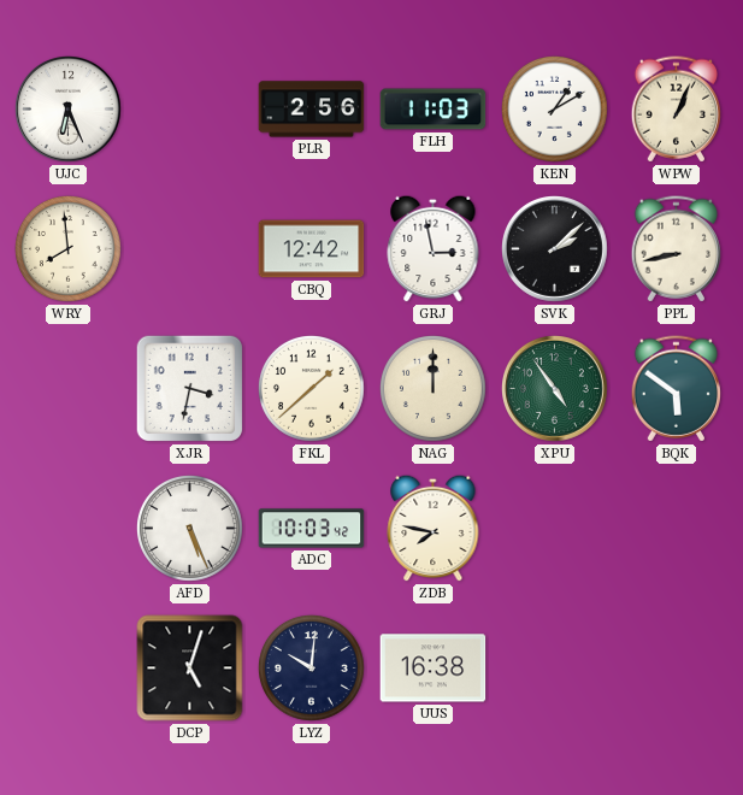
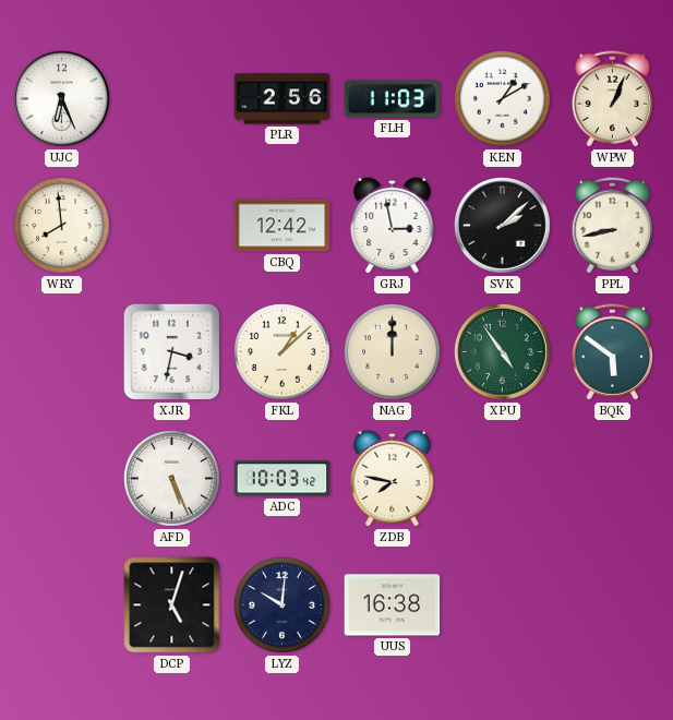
FKL: 1:38 -> 1:08
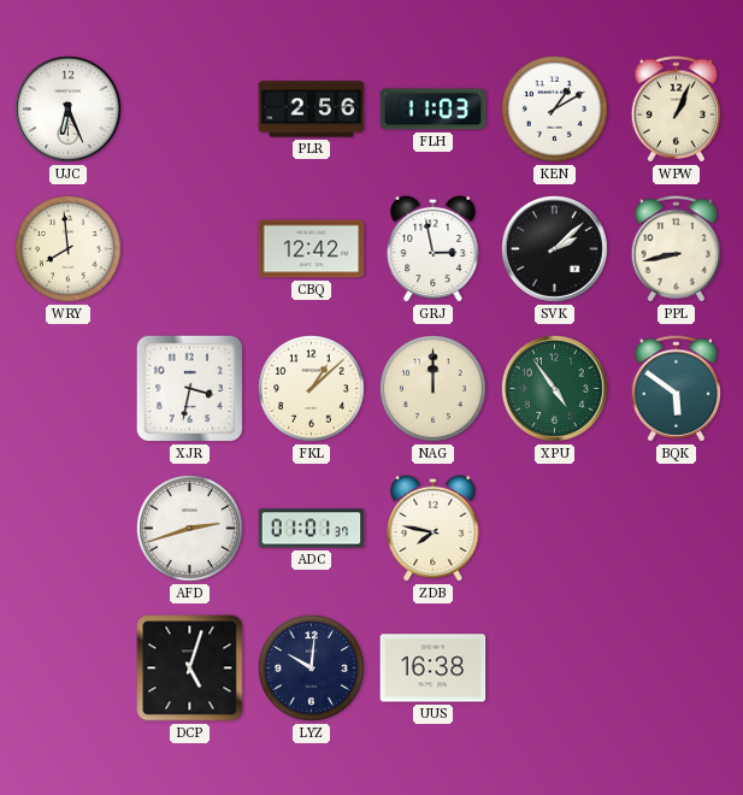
AFD: 5:26 -> 2:42
ADC: 10:03 -> 01:01
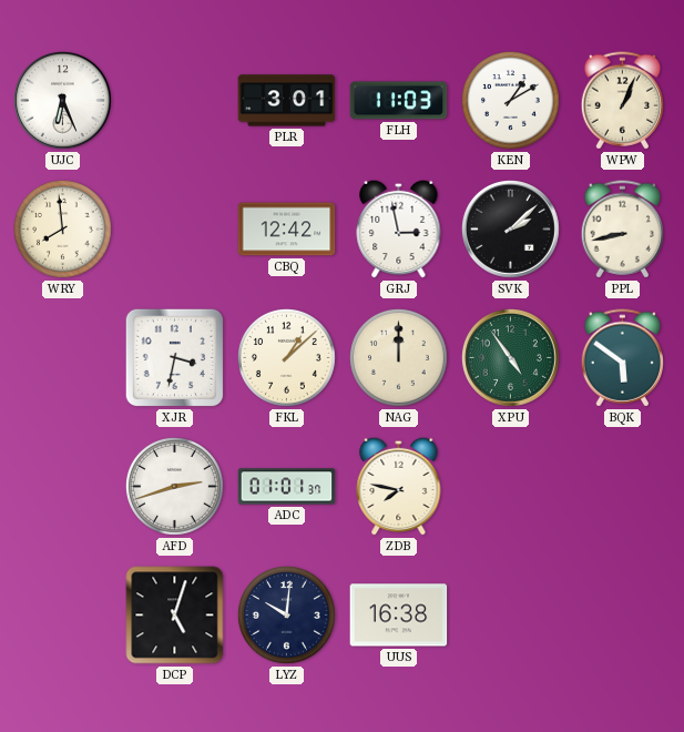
PLR: 2:56 -> 3:01
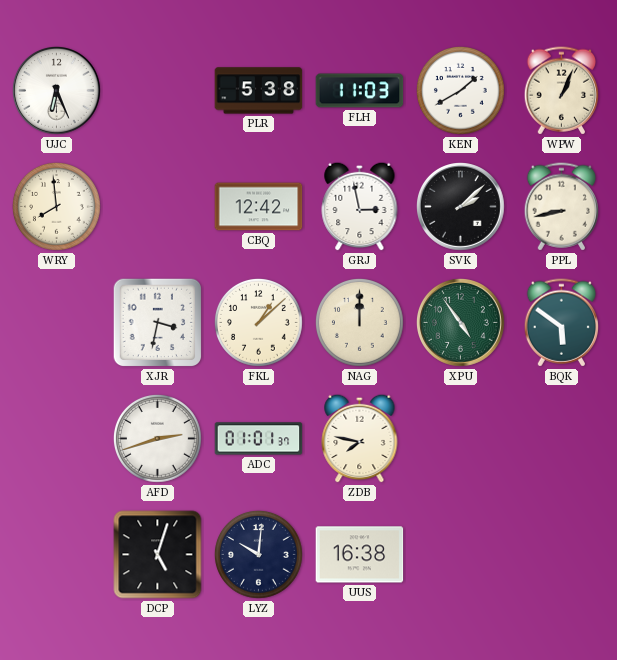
PLR: 3:01 -> 5:38
KEN: 1:10 -> 1:40
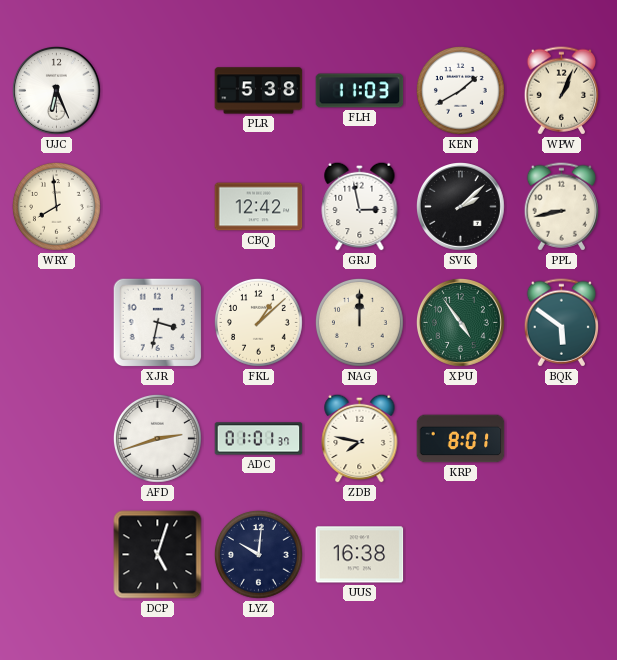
KRP: none -> 8:01
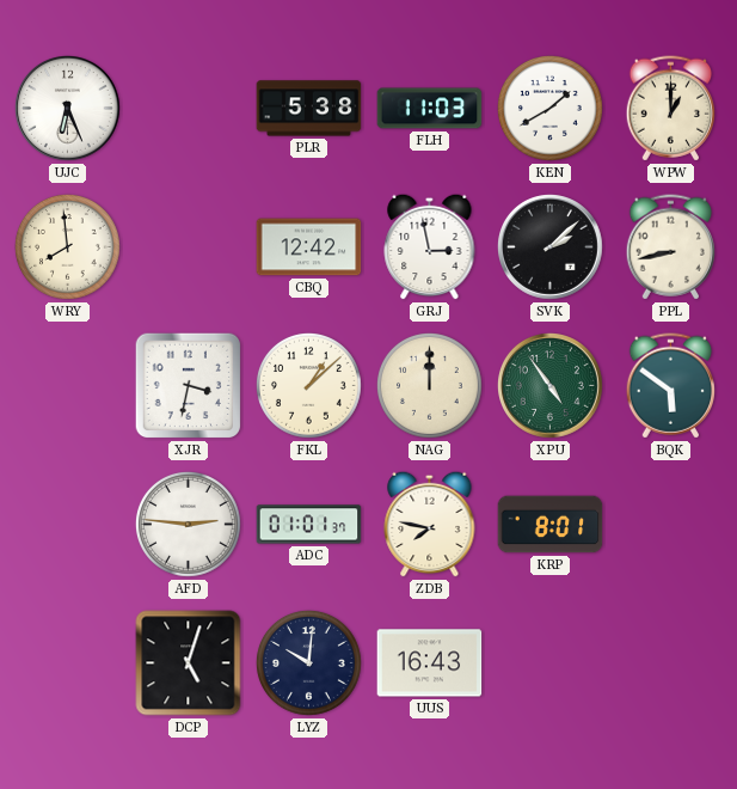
WPW: 1:04 -> 1:00
AFD: 2:42 -> 2:46
UUS: 16:38 -> 16:43
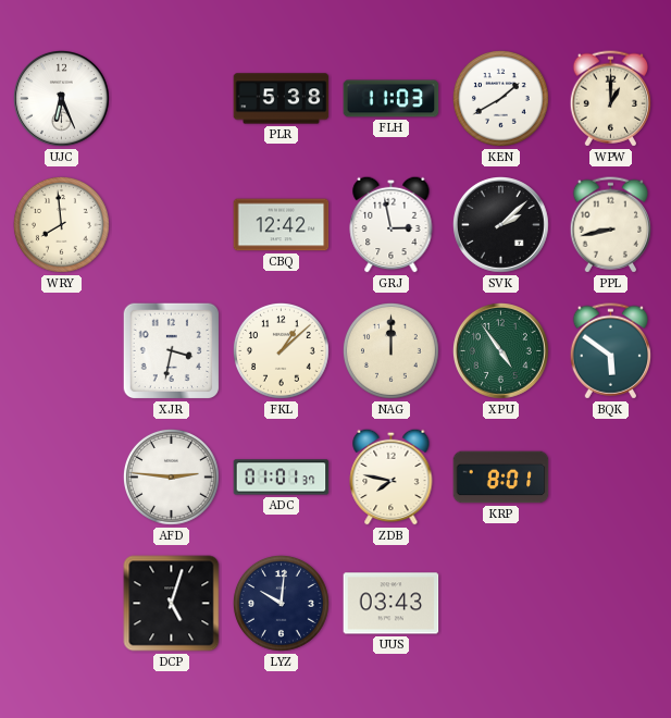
UUS: 16:43 -> 03:43
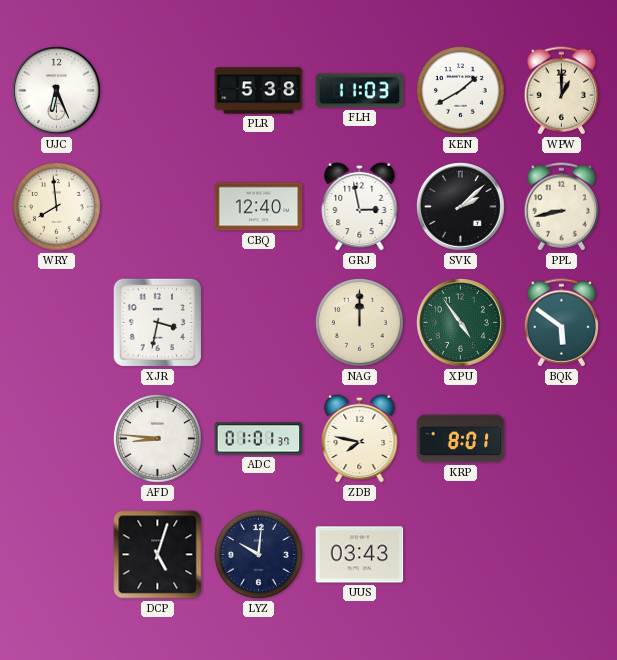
CBQ: 12:42 -> 12:40
FKL: 1:08 -> none
AFD: 2:46 -> 8:46
